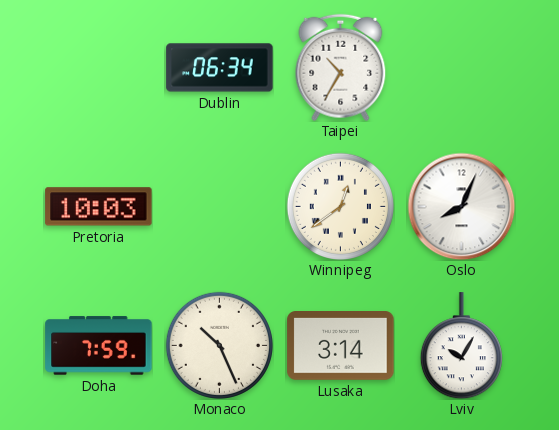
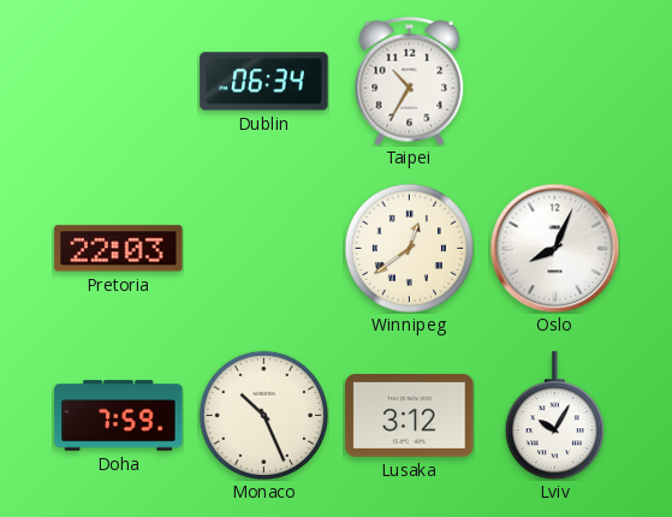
Pretoria: 10:03 -> 22:03
Lusaka: 3:14 -> 3:12
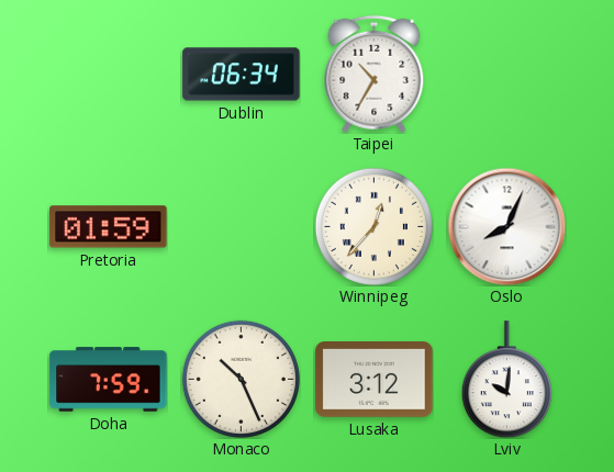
Pretoria: 22:03 -> 01:59
Winnipeg: 12:39 -> 12:37
Lviv: 10:05 -> 10:01
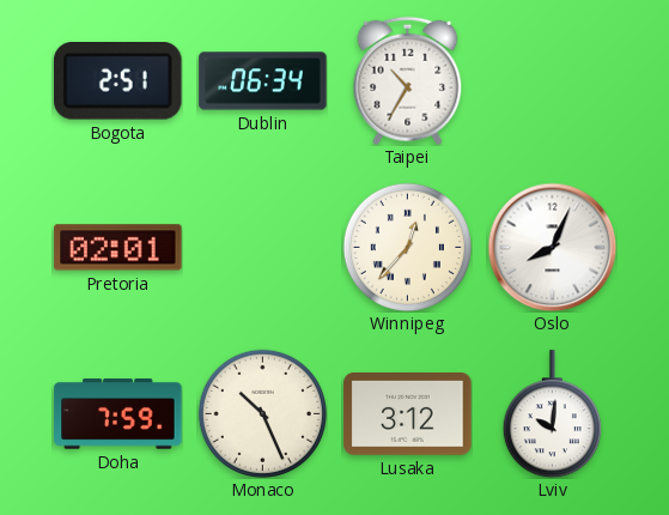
Bogota: none -> 2:51
Pretoria: 01:59 -> 02:01
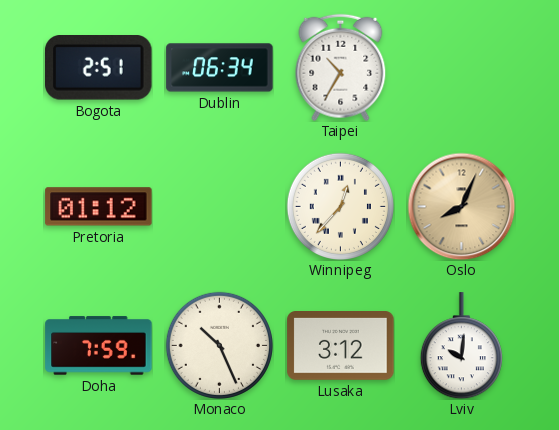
Pretoria: 02:01 -> 01:12
Oslo dial: white -> champagne
